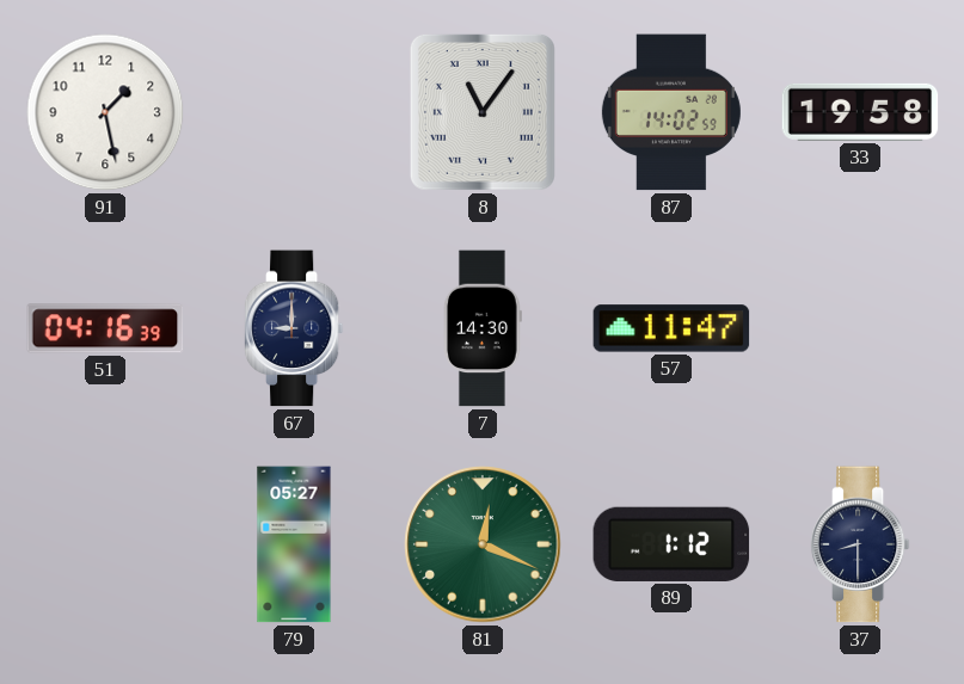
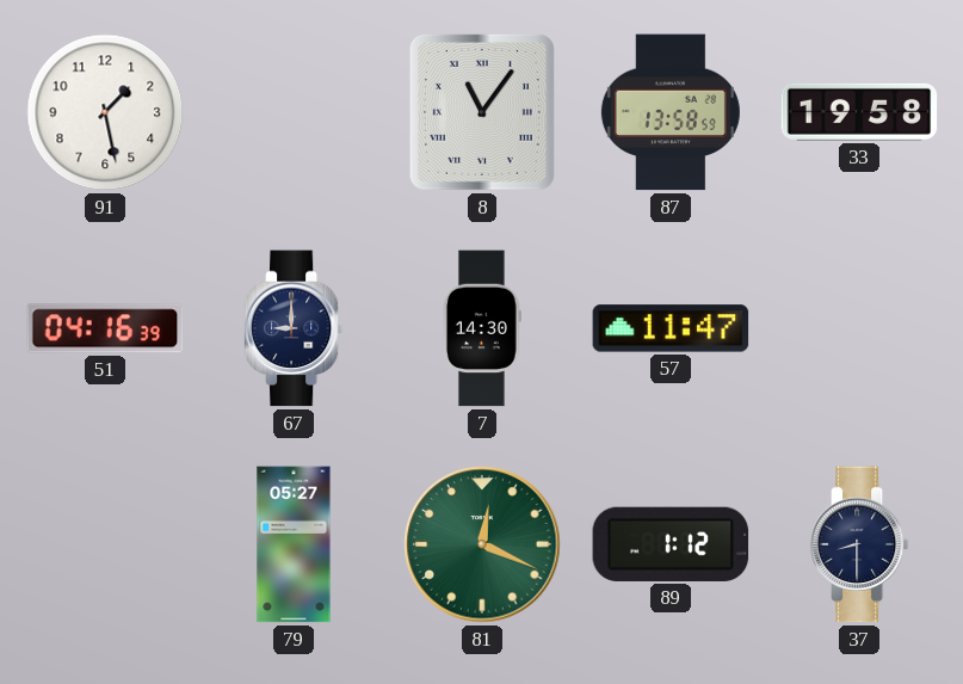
87: 14:02 -> 13:58
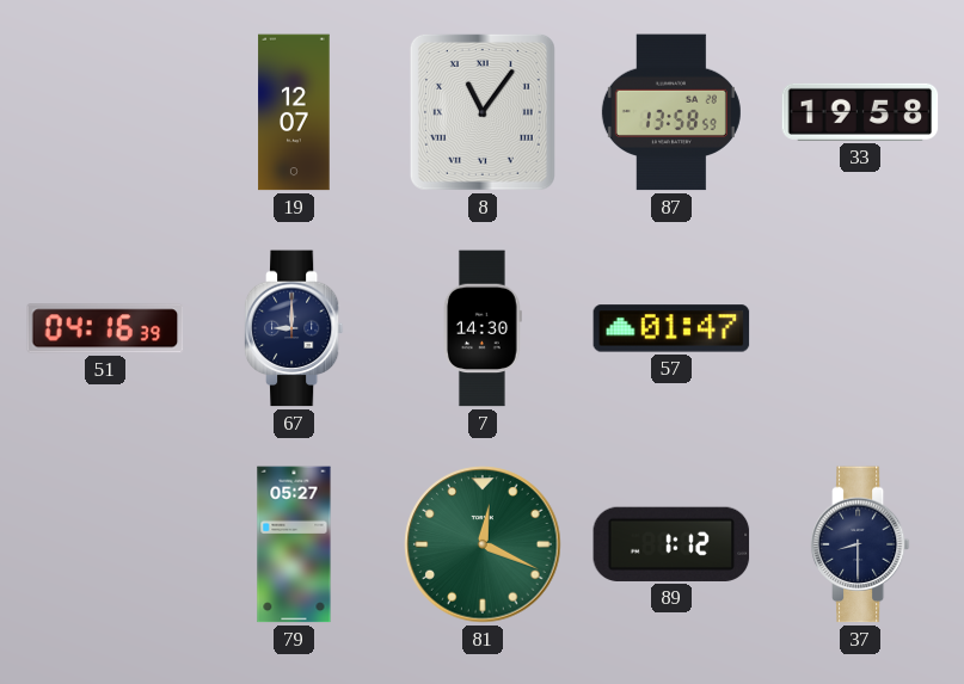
91: 1:28 -> none
19: none -> 12:07
57: 11:47 -> 01:47
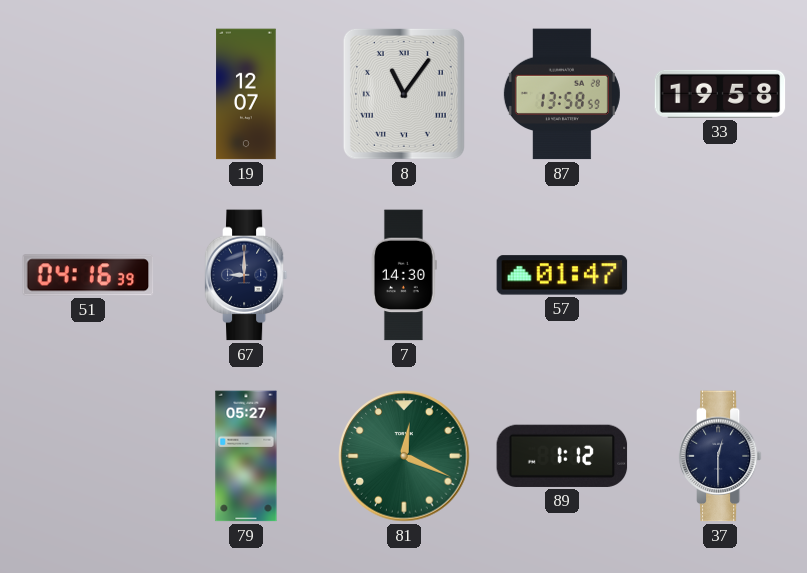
37: 8:30 -> 12:30
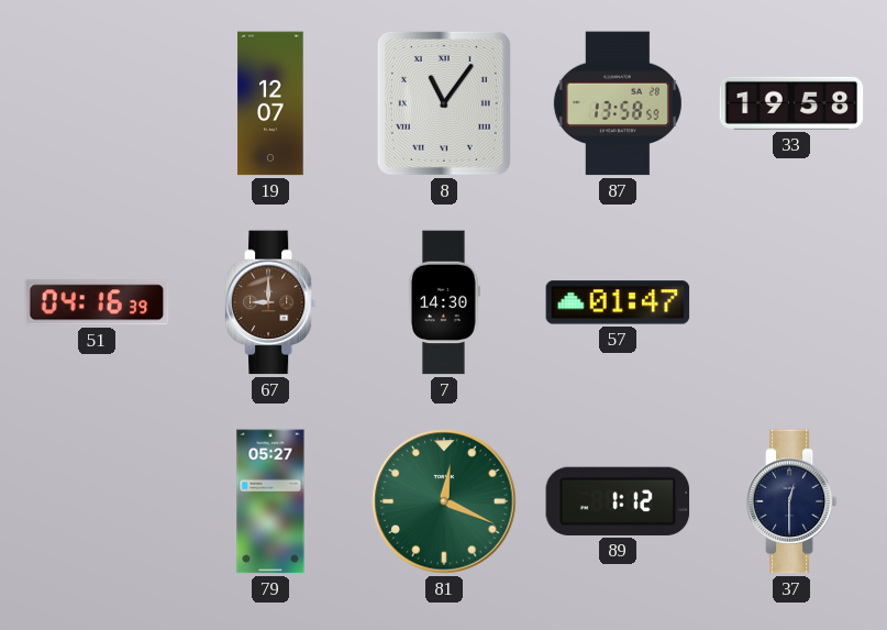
67 dial: navy -> brown
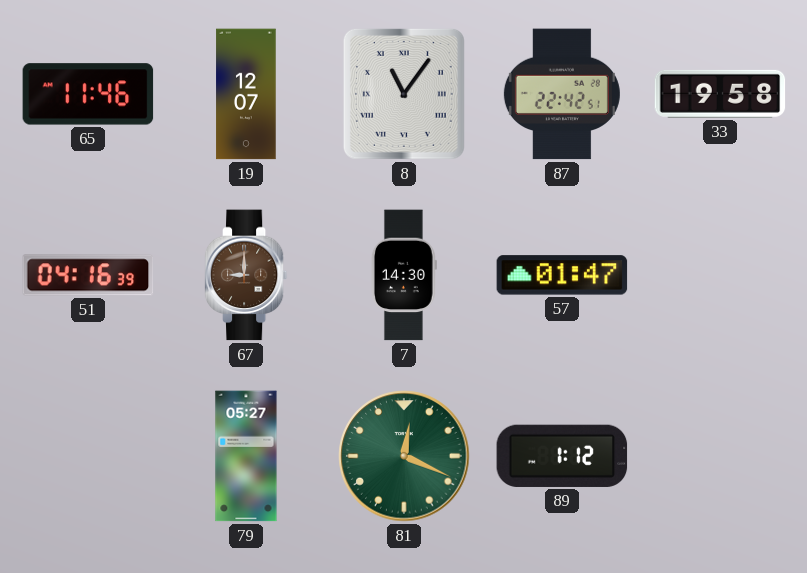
65: none -> 11:46
87: 13:58 -> 22:42
37: 12:30 -> none
